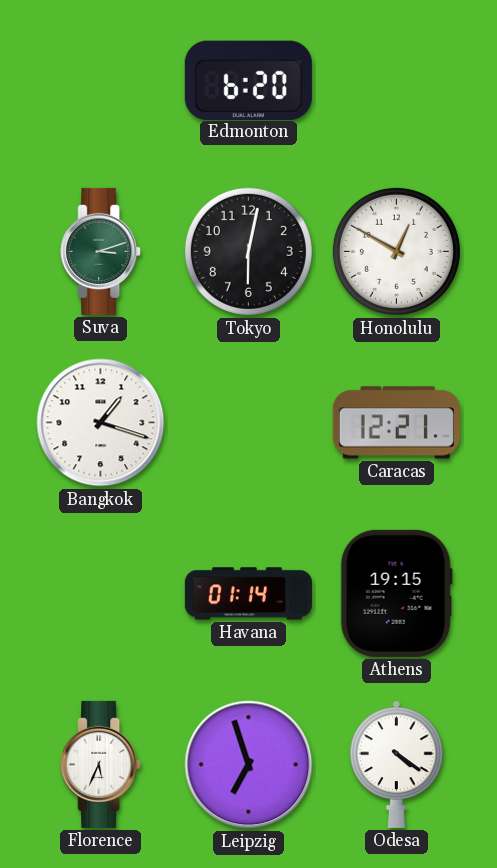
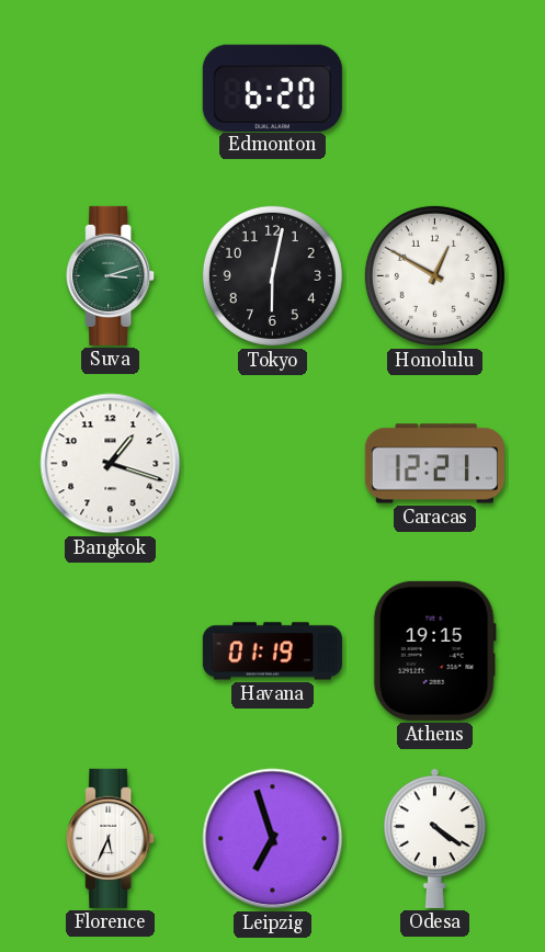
Havana: 01:14 -> 01:19
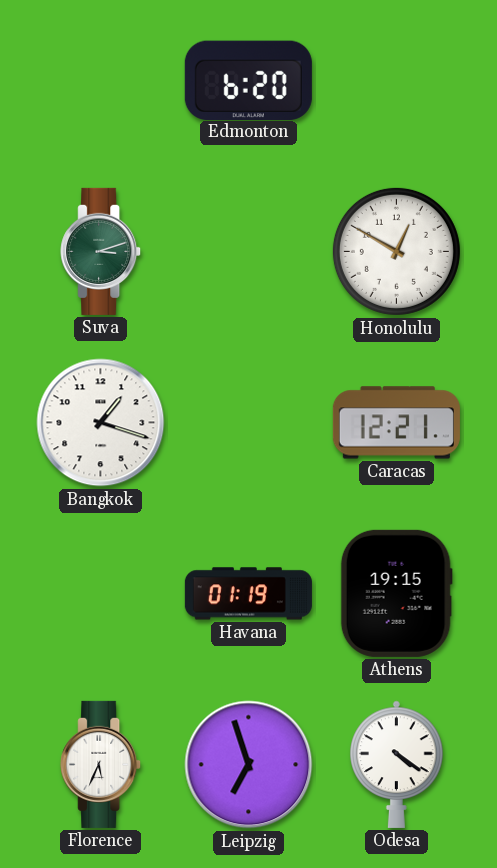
Tokyo: 6:02 -> none
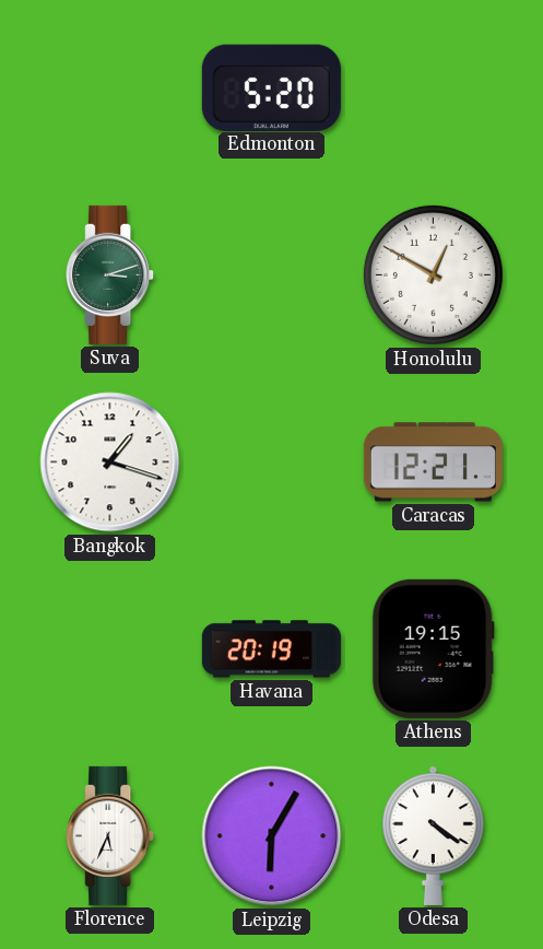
Edmonton: 6:20 -> 5:20
Havana: 01:19 -> 20:19
Leipzig: 6:57 -> 6:05
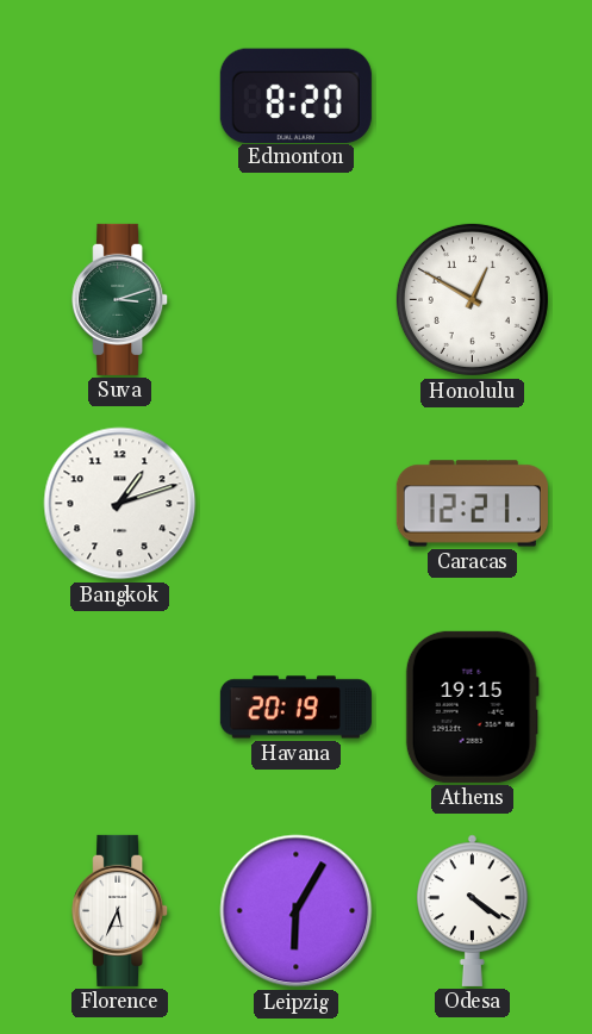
Edmonton: 5:20 -> 8:20
Bangkok: 1:18 -> 1:12
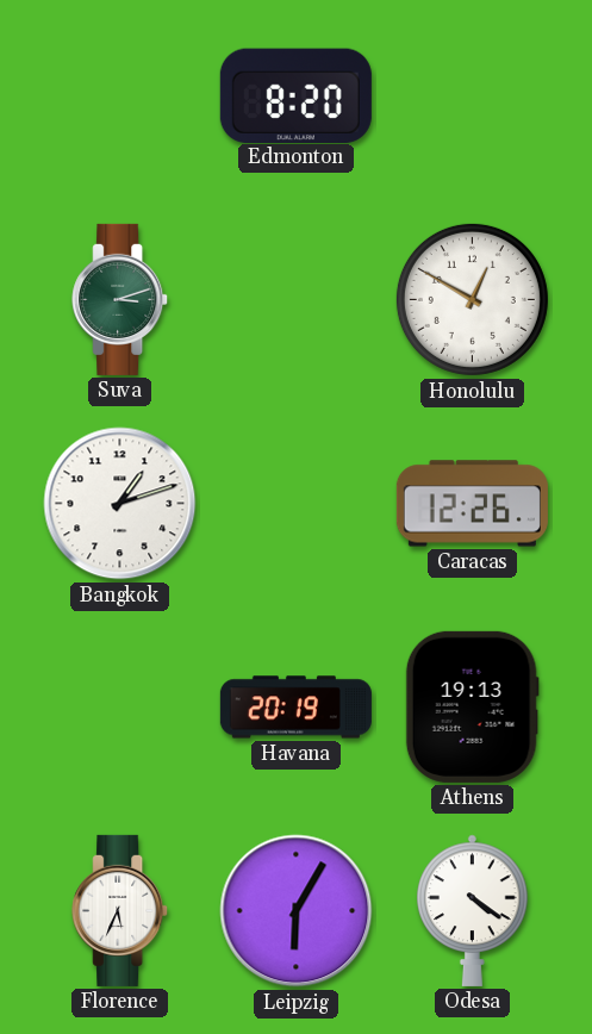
Caracas: 12:21 -> 12:26
Athens: 19:15 -> 19:13
